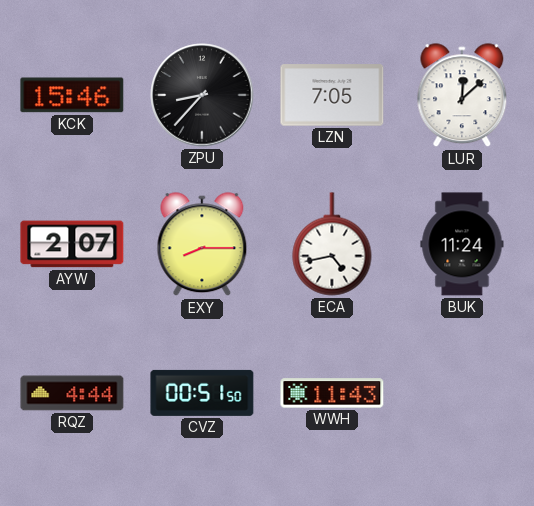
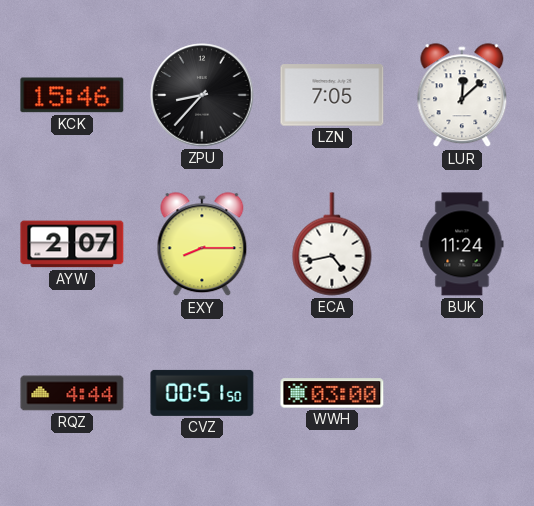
WWH: 11:43 -> 03:00
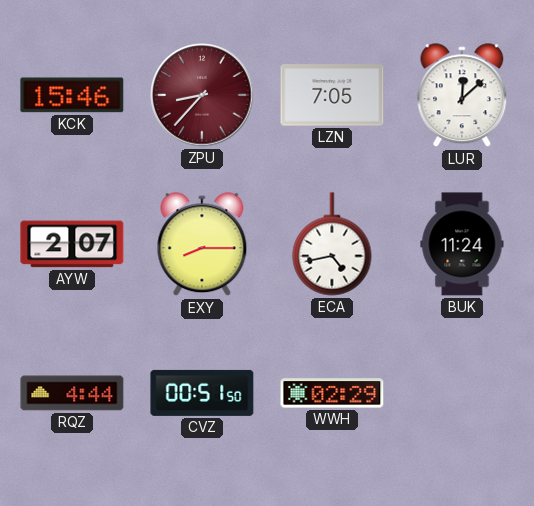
ZPU dial: black -> burgundy
WWH: 03:00 -> 02:29
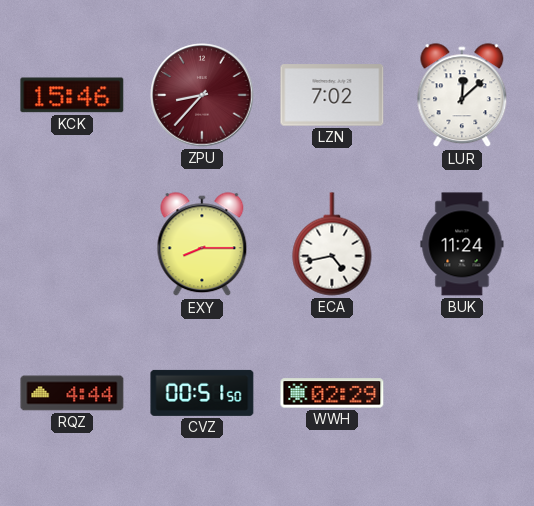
LZN: 7:05 -> 7:02
AYW: 2:07 -> none
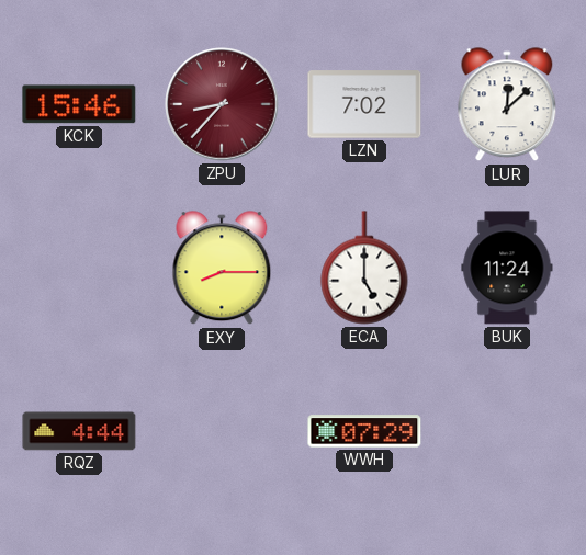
ECA: 4:43 -> 5:00
CVZ: 00:51 -> none
WWH: 02:29 -> 07:29
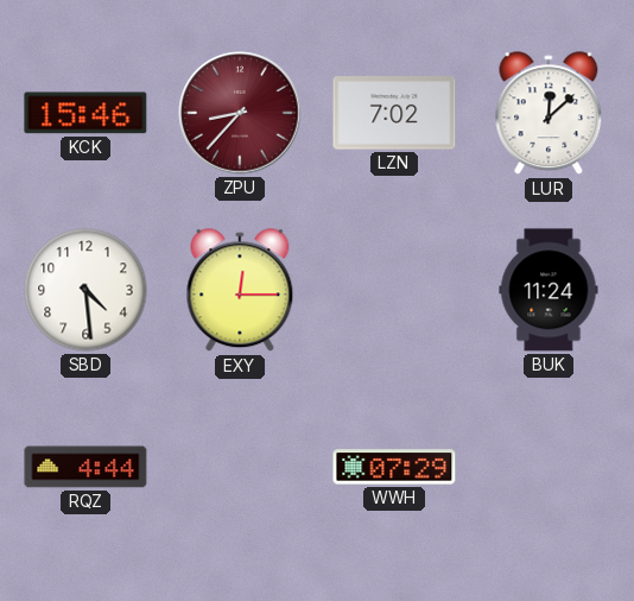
SBD: none -> 4:29
EXY: 8:15 -> 12:15
ECA: 5:00 -> none
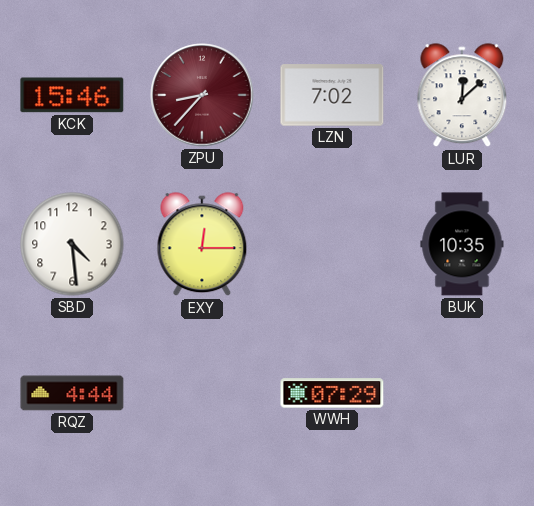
BUK: 11:24 -> 10:35
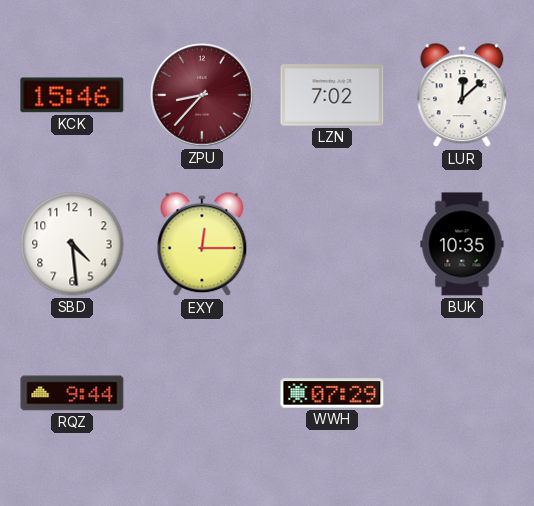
RQZ: 4:44 -> 9:44
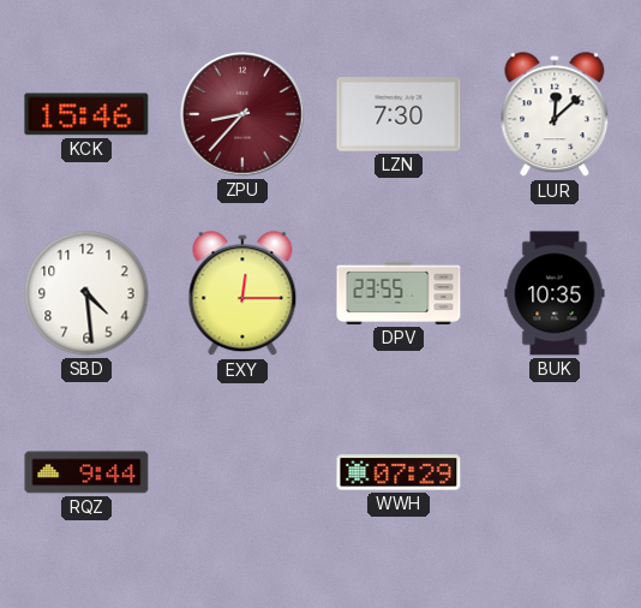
LZN: 7:02 -> 7:30
DPV: none -> 23:55
